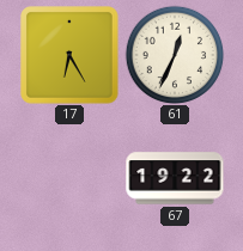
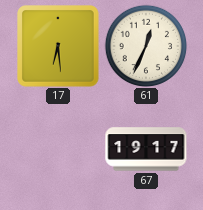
17: 6:25 -> 6:29
67: 19:22 -> 19:17
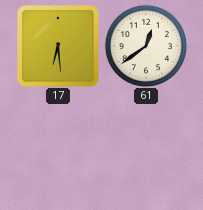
61: 12:34 -> 12:39
67: 19:17 -> none
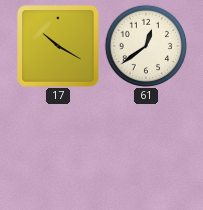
17: 6:29 -> 10:20
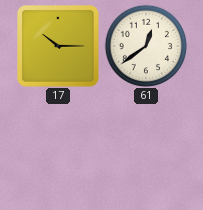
17: 10:20 -> 10:15
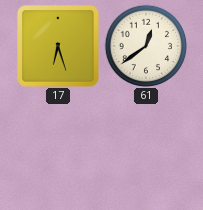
17: 10:15 -> 6:27
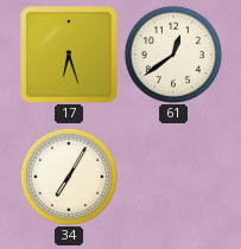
34: none -> 7:05
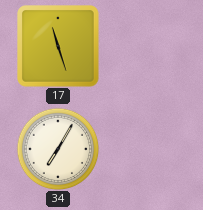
17: 6:27 -> 11:27
61: 12:39 -> none
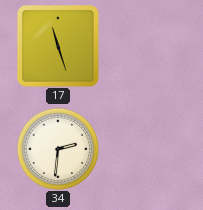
34: 7:05 -> 2:31
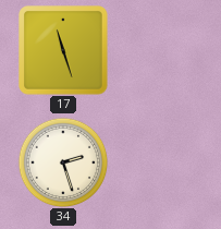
34: 2:31 -> 2:27
